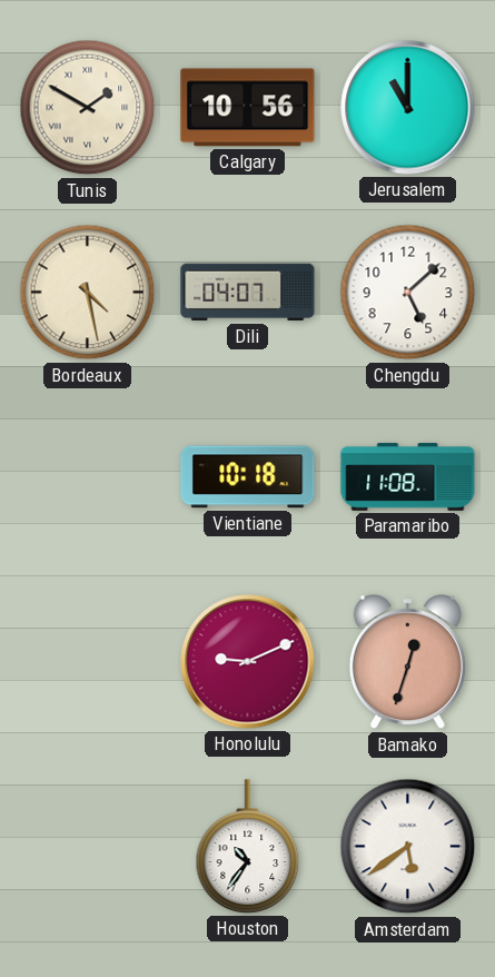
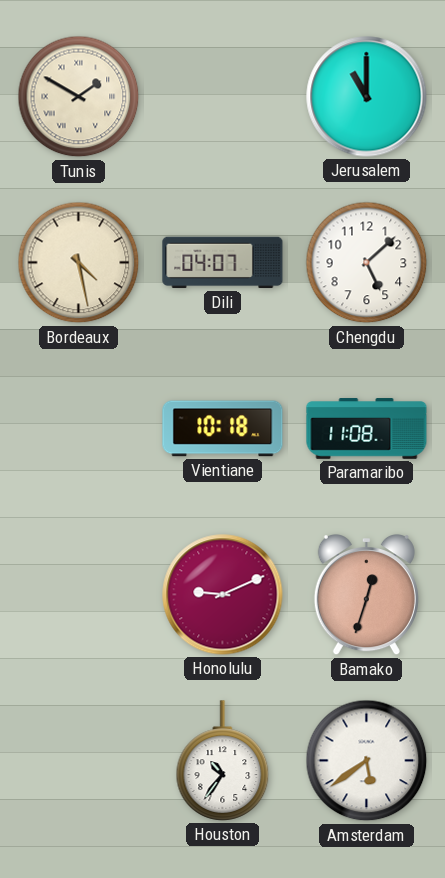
Calgary: 10:56 -> none
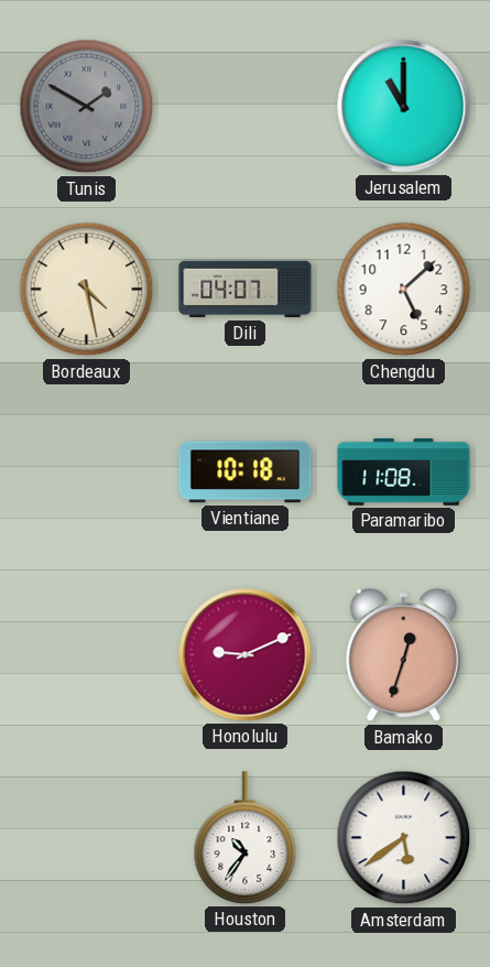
Tunis dial: cream -> grey
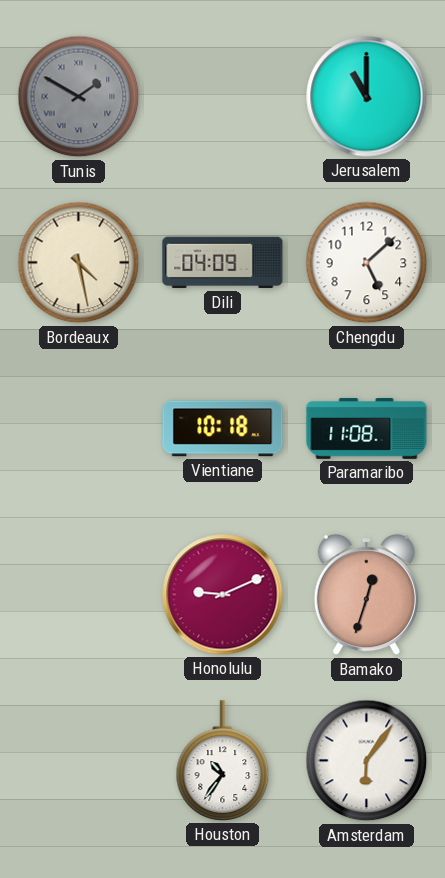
Dili: 04:07 -> 04:09
Amsterdam: 5:39 -> 6:06
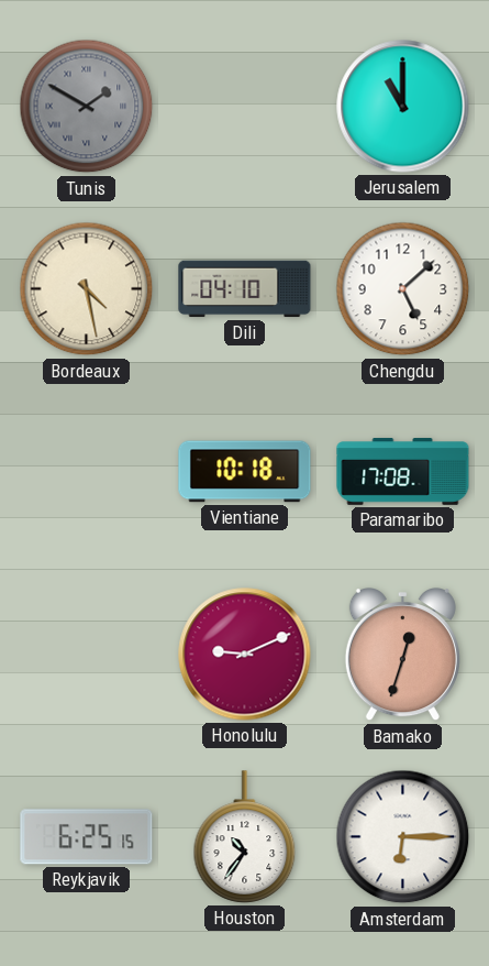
Dili: 04:09 -> 04:10
Paramaribo: 11:08 -> 17:08
Reykjavik: none -> 6:25
Amsterdam: 6:06 -> 6:15
